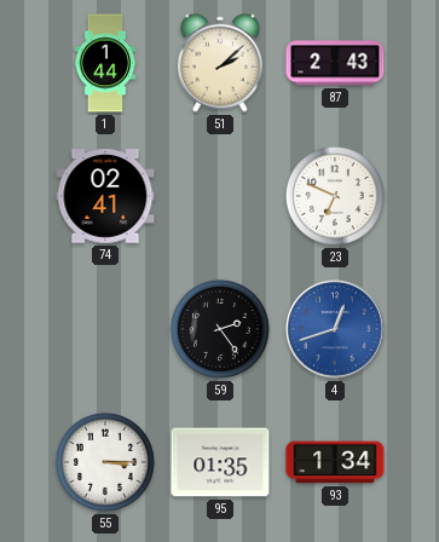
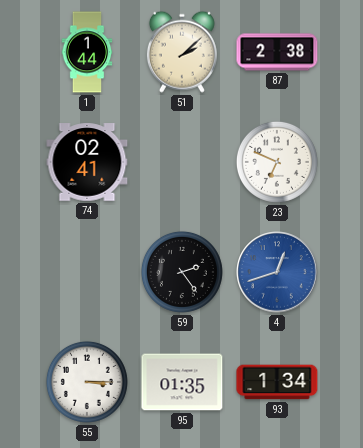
87: 2:43 -> 2:38
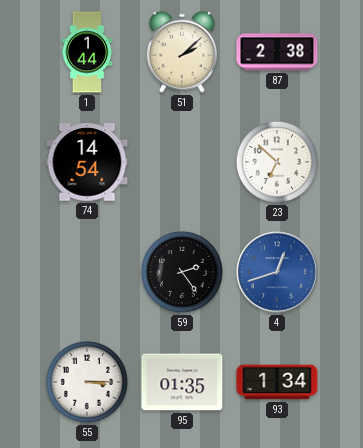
74: 02:41 -> 14:54
23: 6:49 -> 6:52
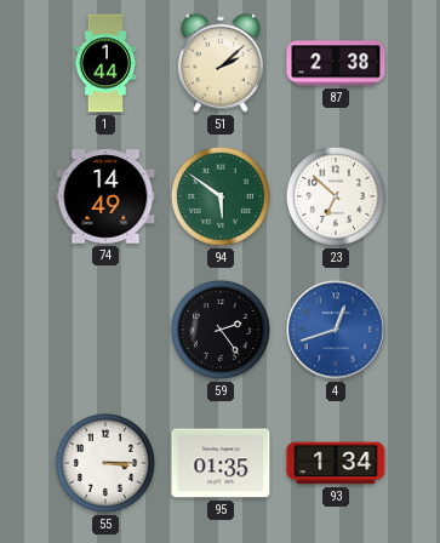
74: 14:54 -> 14:49
94: none -> 5:51
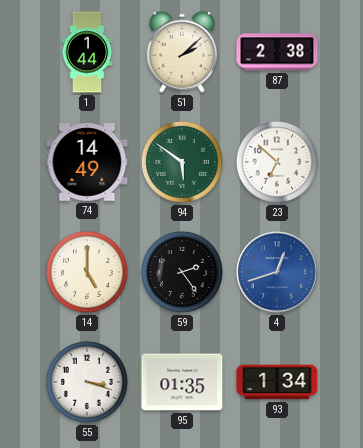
14: none -> 5:00
55: 3:15 -> 3:18
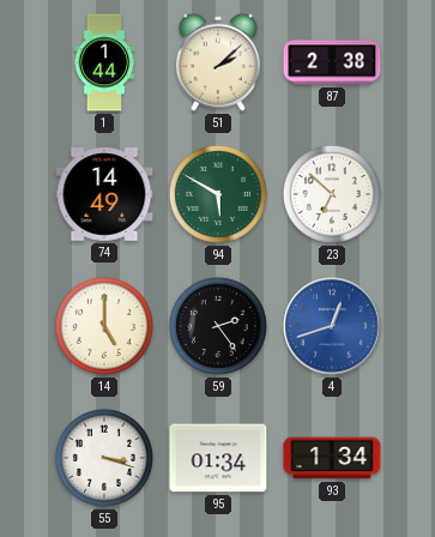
94: 5:51 -> 5:50
95: 01:35 -> 01:34
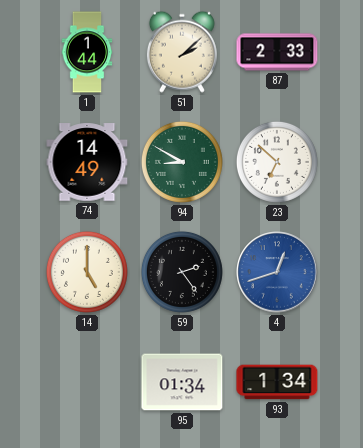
87: 2:38 -> 2:33
94: 5:50 -> 8:50
55: 3:18 -> none
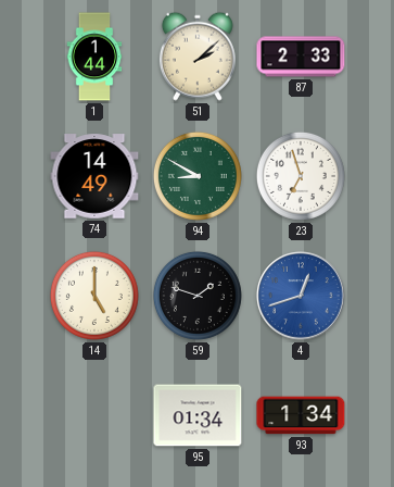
23: 6:52 -> 6:57
59: 2:24 -> 1:48
